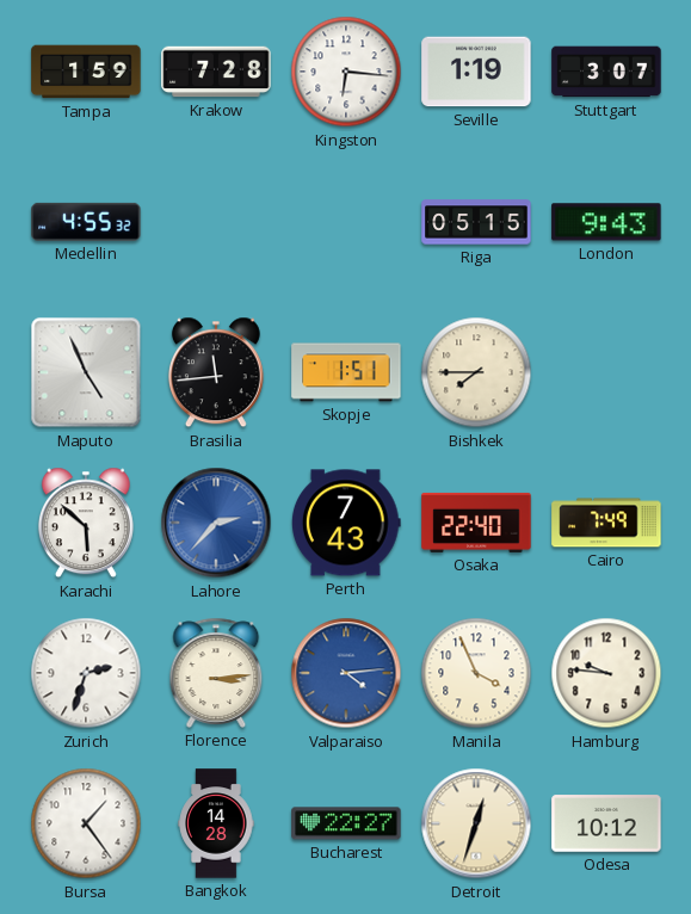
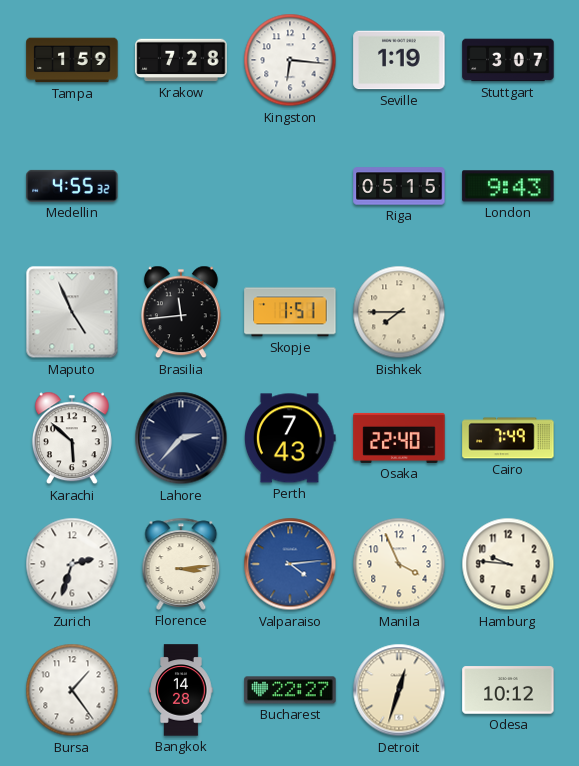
Lahore dial: blue -> navy
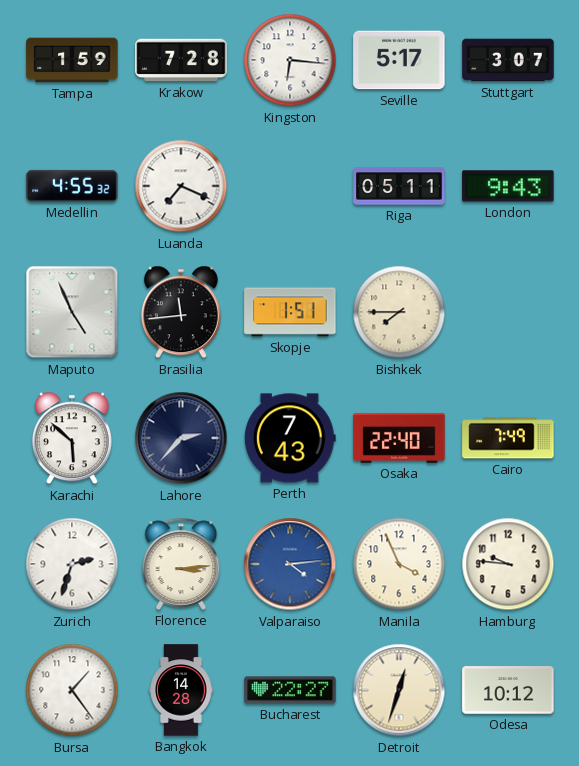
Seville: 1:19 -> 5:17
Luanda: none -> 7:19
Riga: 05:15 -> 05:11
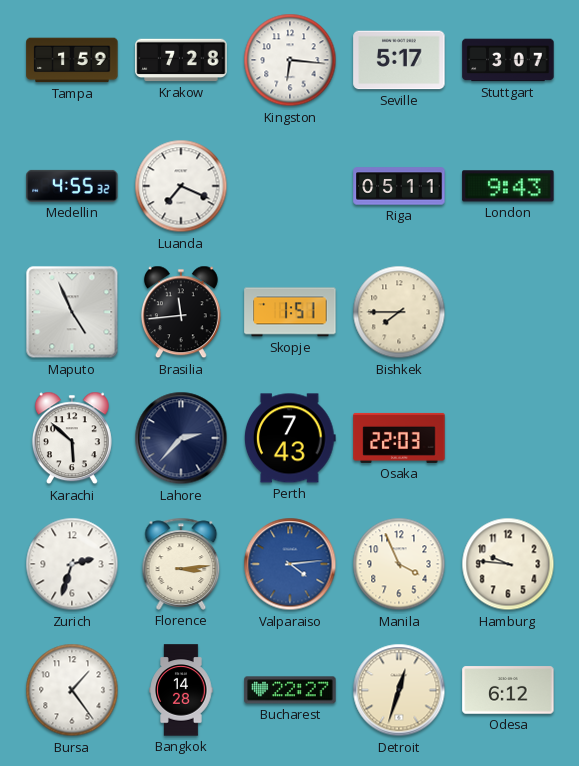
Osaka: 22:40 -> 22:03
Cairo: 7:49 -> none
Odesa: 10:12 -> 6:12
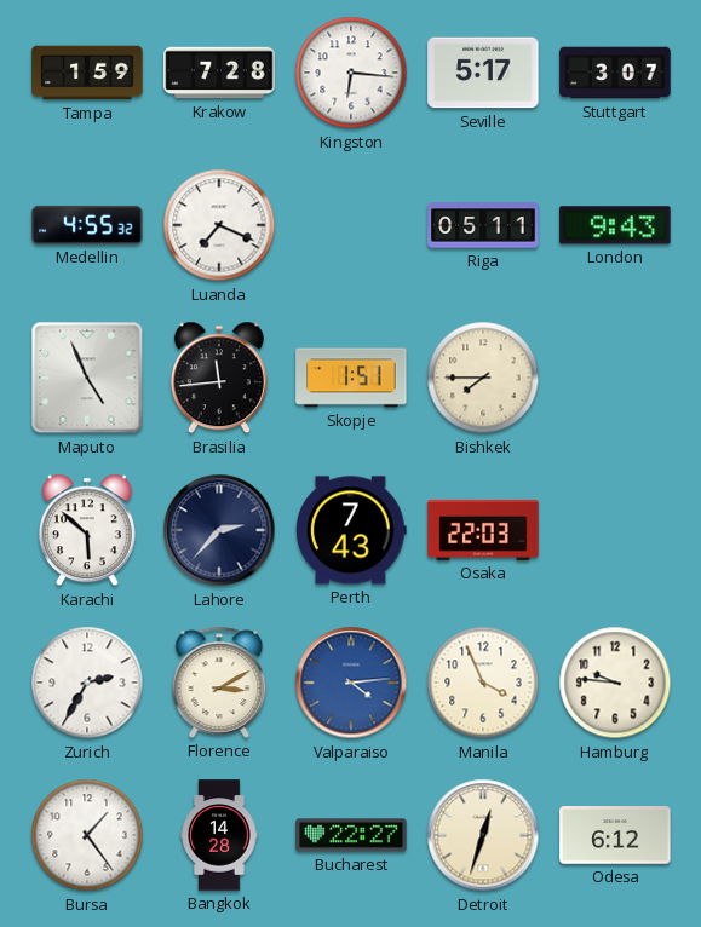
Zurich: 2:33 -> 2:35
Florence: 3:14 -> 3:10
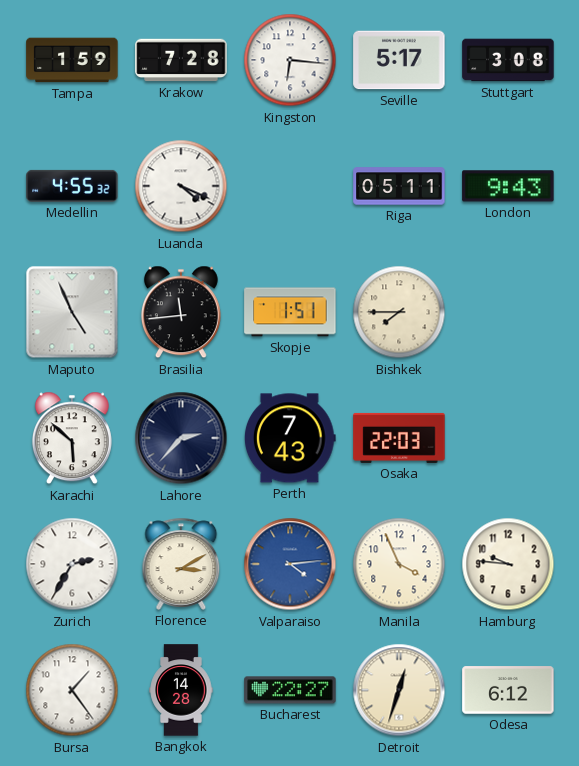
Stuttgart: 3:07 -> 3:08
Luanda: 7:19 -> 4:19
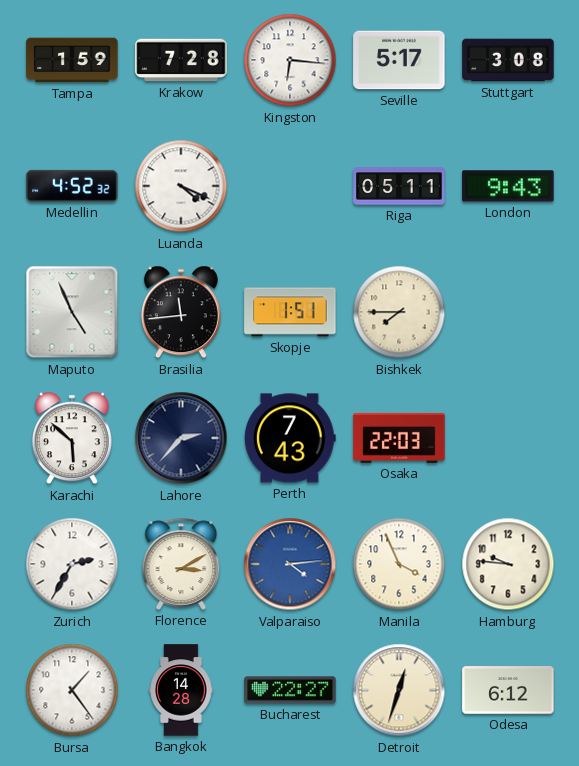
Medellin: 4:55 -> 4:52
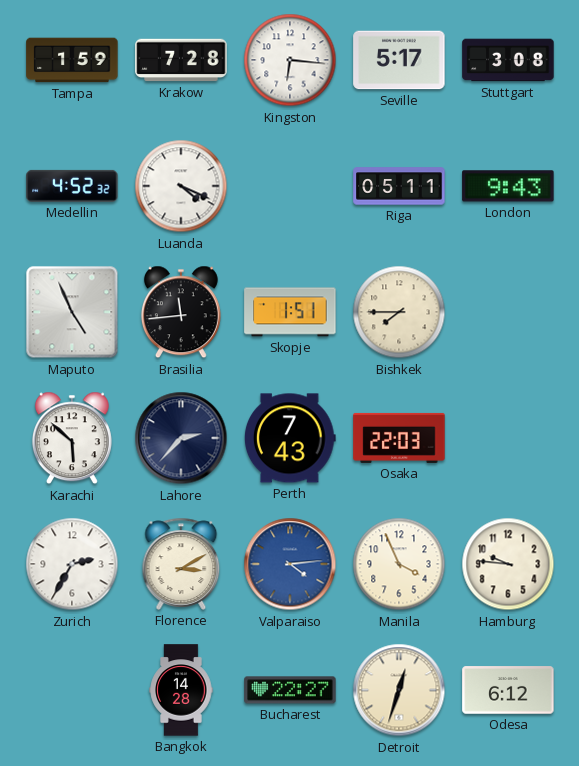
Bursa: 1:24 -> none
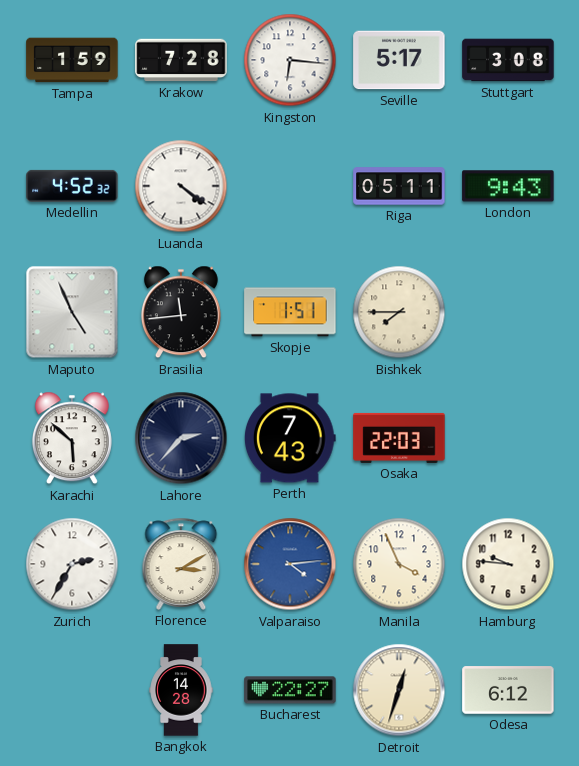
Luanda: 4:19 -> 4:21
